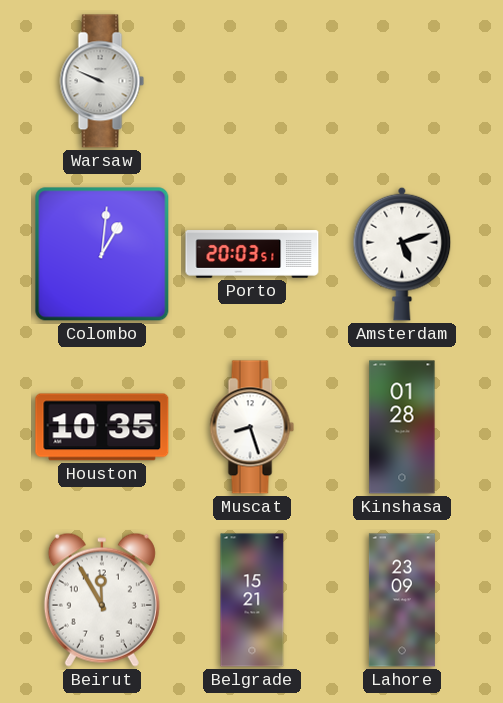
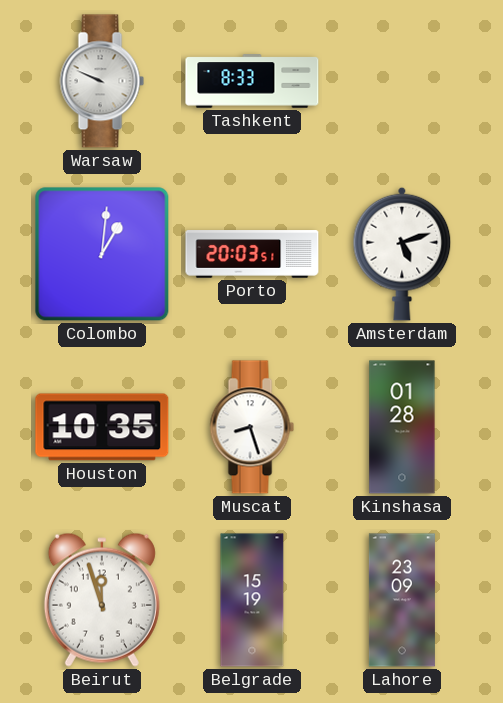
Tashkent: none -> 8:33
Beirut: 11:55 -> 11:57
Belgrade: 15:21 -> 15:19
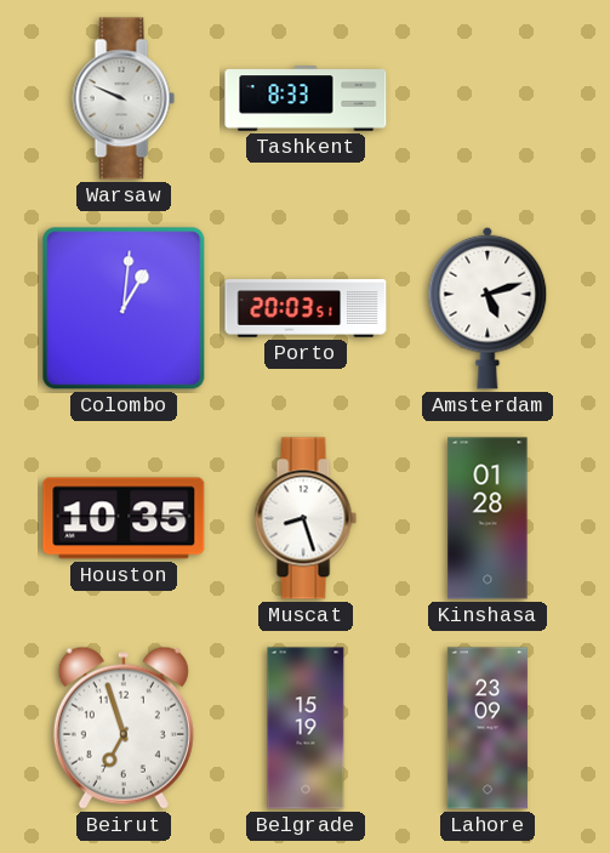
Beirut: 11:57 -> 6:57
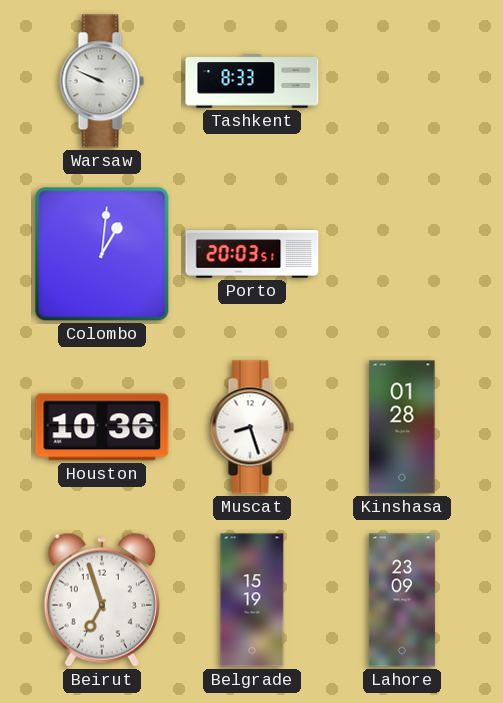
Amsterdam: 5:12 -> none
Houston: 10:35 -> 10:36
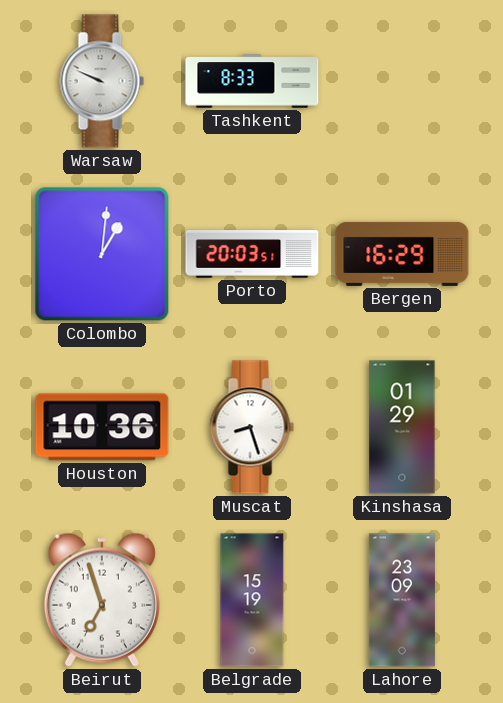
Bergen: none -> 16:29
Kinshasa: 01:28 -> 01:29
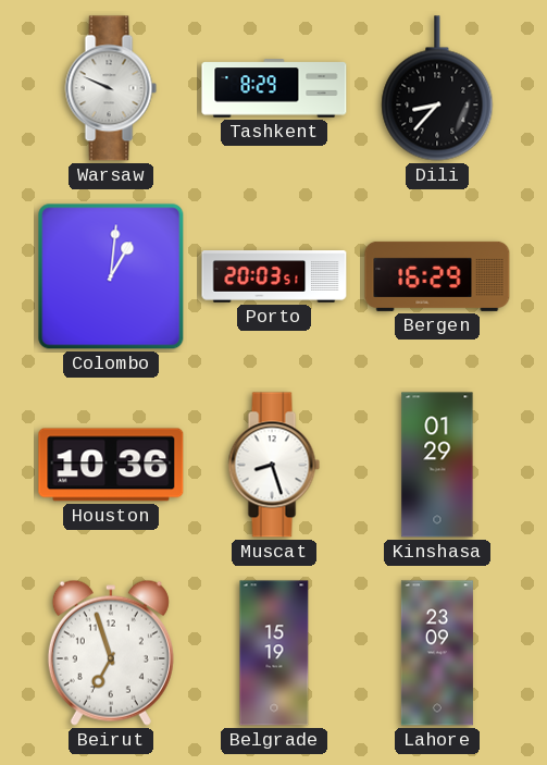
Tashkent: 8:33 -> 8:29
Dili: none -> 8:37
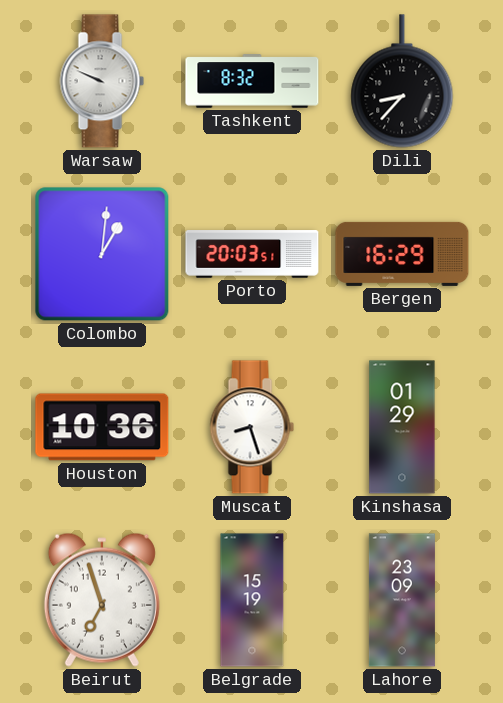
Tashkent: 8:29 -> 8:32
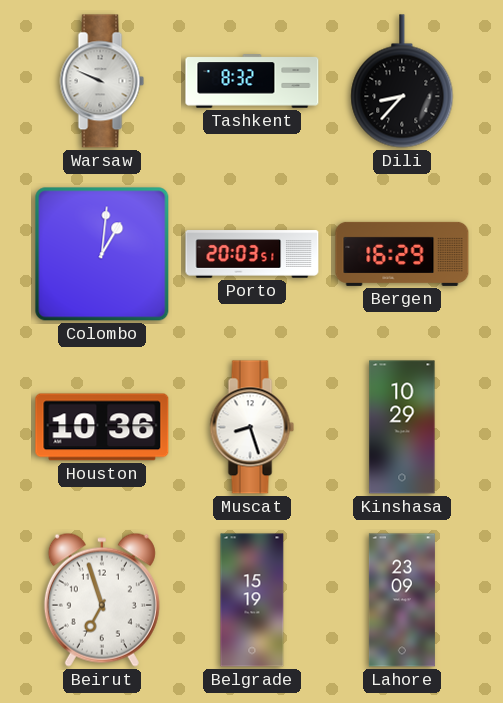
Kinshasa: 01:29 -> 10:29
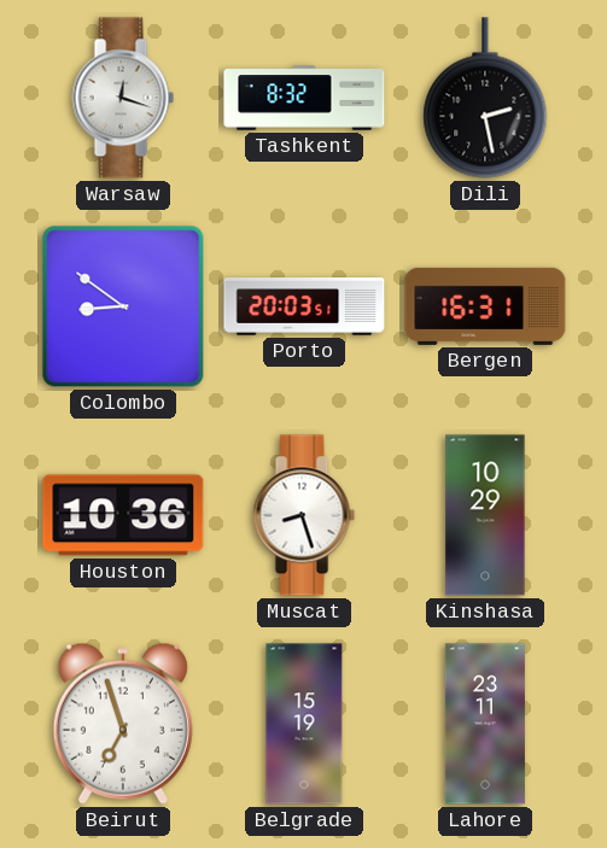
Warsaw: 9:49 -> 12:18
Dili: 8:37 -> 2:28
Colombo: 1:01 -> 8:51
Bergen: 16:29 -> 16:31
Lahore: 23:09 -> 23:11
